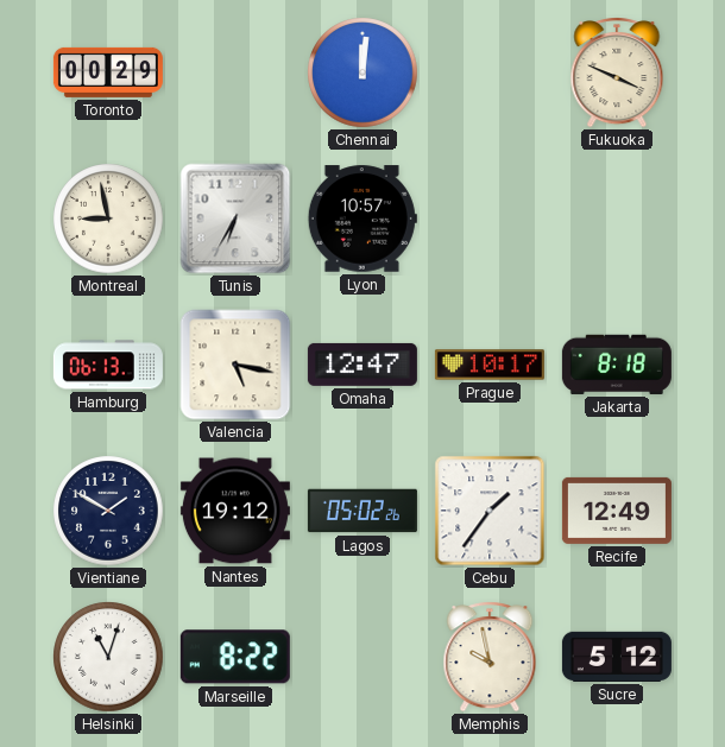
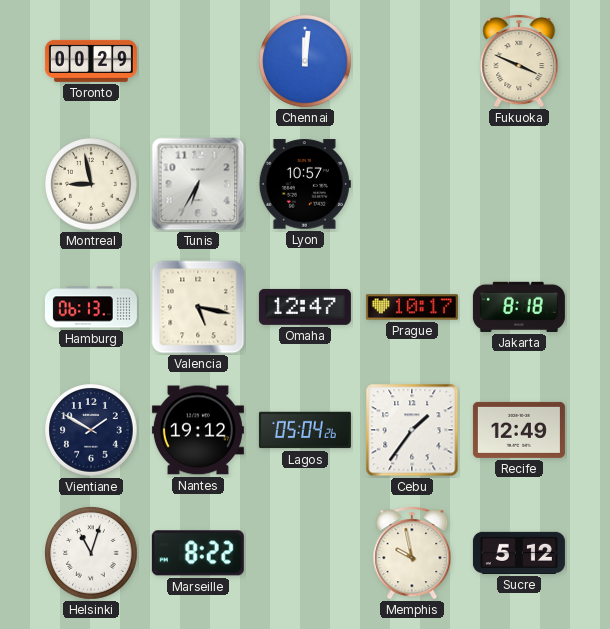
Lagos: 05:02 -> 05:04
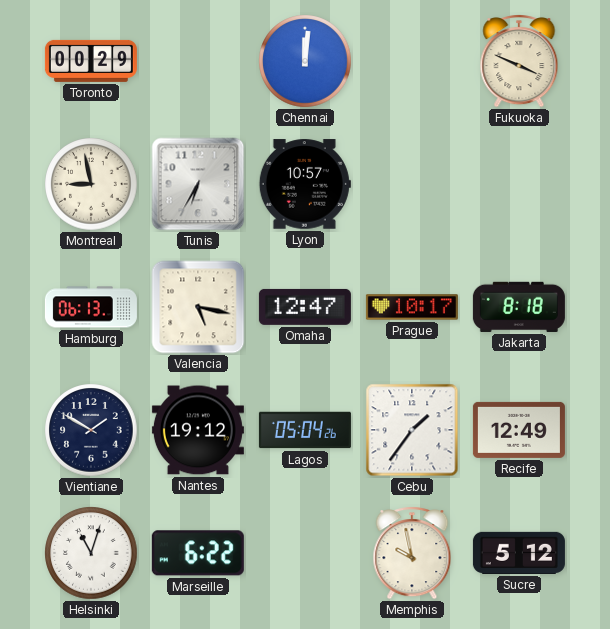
Marseille: 8:22 -> 6:22
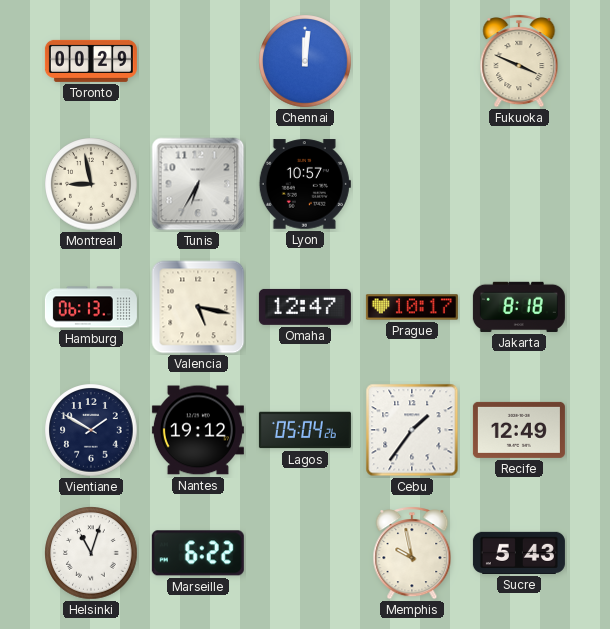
Sucre: 5:12 -> 5:43
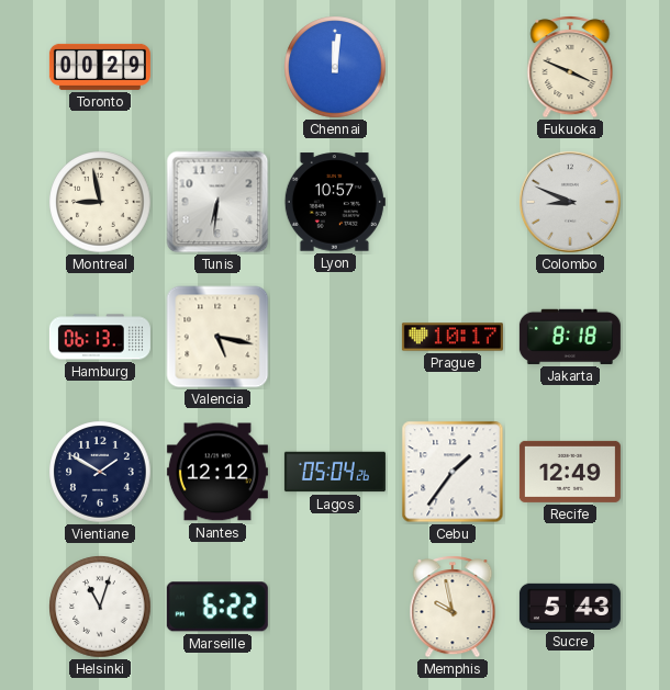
Tunis: 6:35 -> 6:31
Colombo: none -> 8:49
Omaha: 12:47 -> none
Nantes: 19:12 -> 12:12
